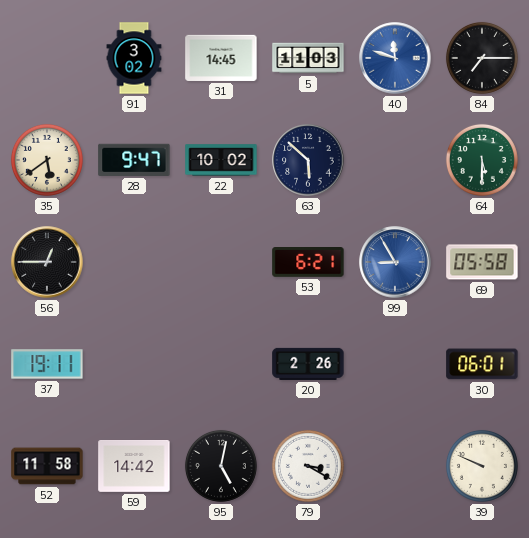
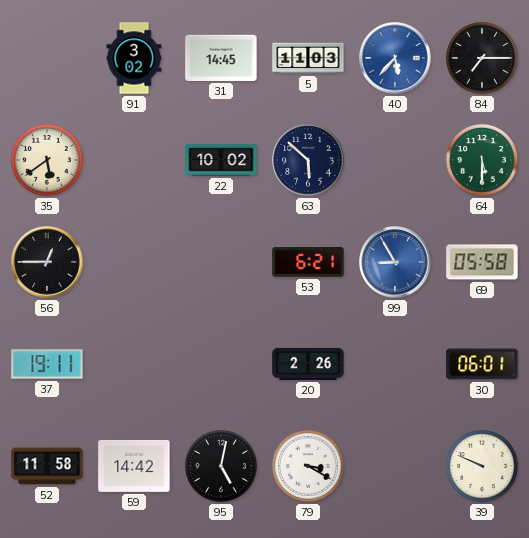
40: 11:48 -> 5:37
28: 9:47 -> none
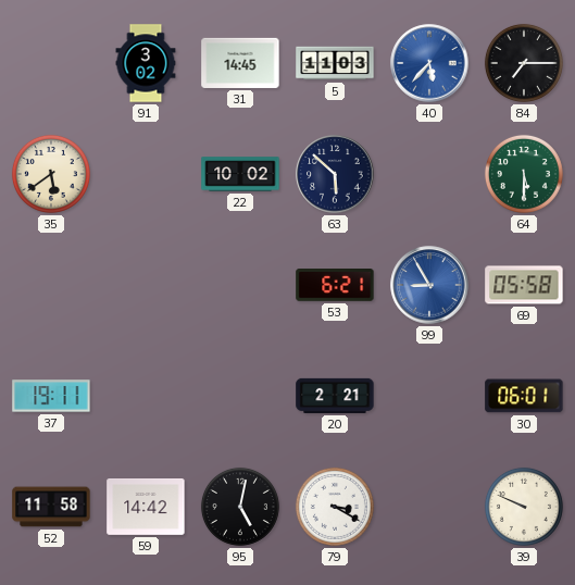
56: 12:45 -> none
20: 2:26 -> 2:21
